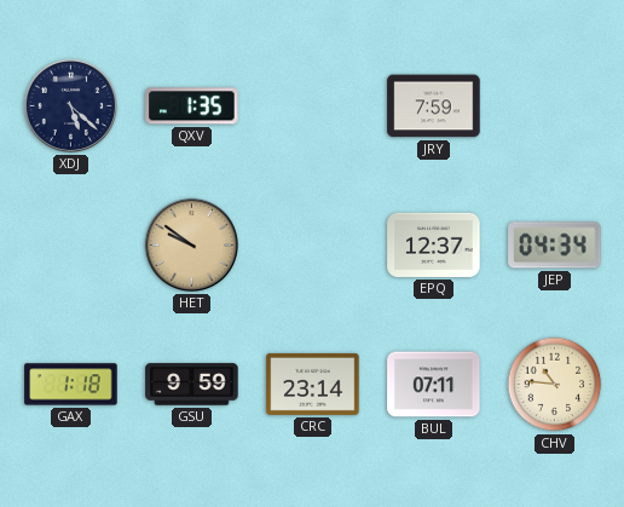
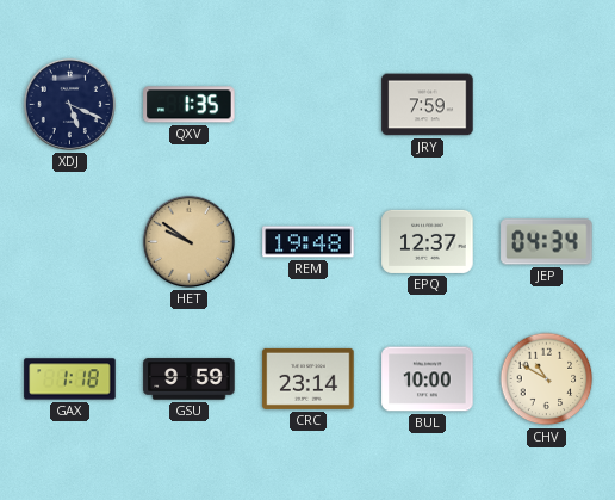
XDJ: 5:22 -> 5:19
REM: none -> 19:48
BUL: 07:11 -> 10:00
CHV: 10:46 -> 10:50
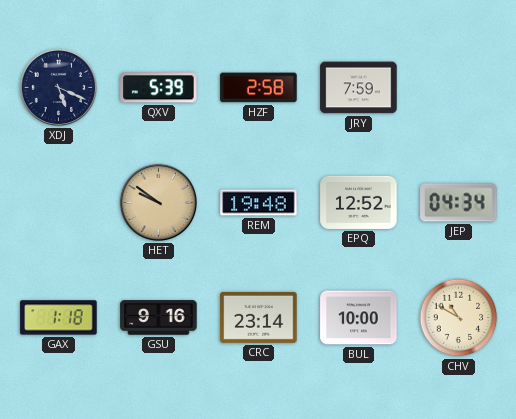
QXV: 1:35 -> 5:39
HZF: none -> 2:58
EPQ: 12:37 -> 12:52
GSU: 9:59 -> 9:16
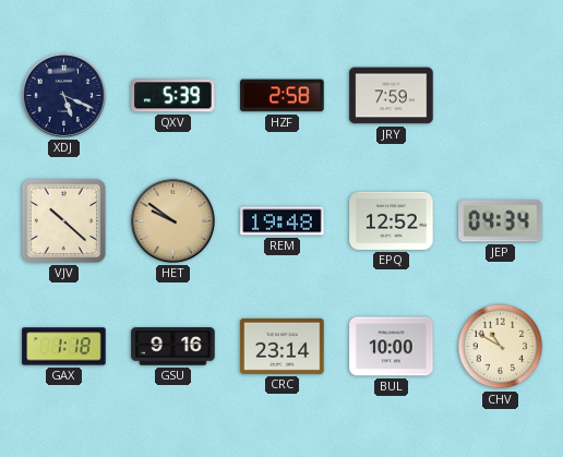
VJV: none -> 10:22
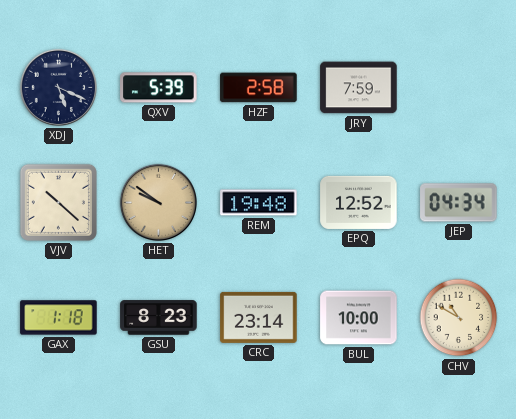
GSU: 9:16 -> 8:23
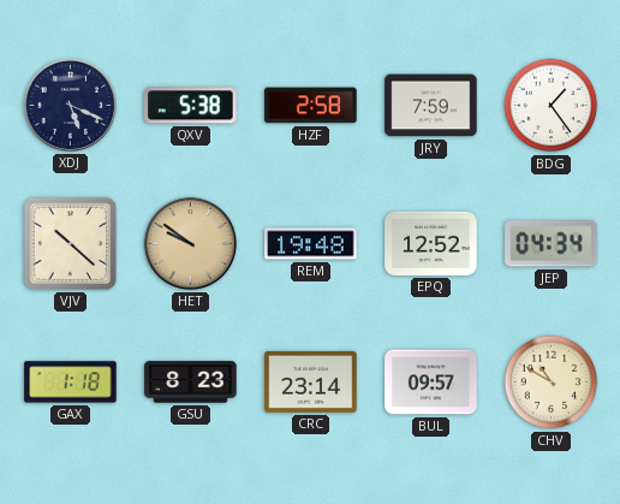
QXV: 5:39 -> 5:38
BDG: none -> 1:24
BUL: 10:00 -> 09:57
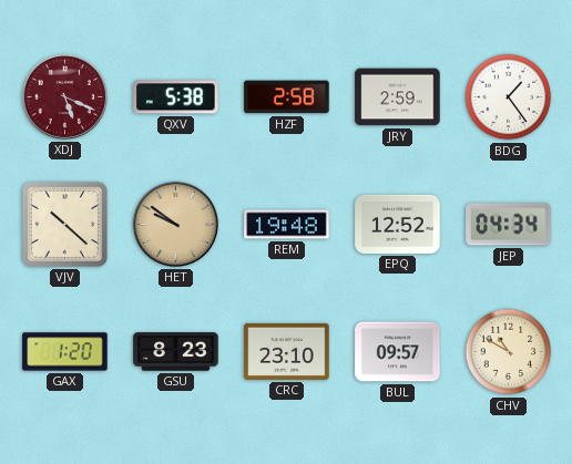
XDJ dial: navy -> burgundy
JRY: 7:59 -> 2:59
GAX: 1:18 -> 1:20
CRC: 23:14 -> 23:10
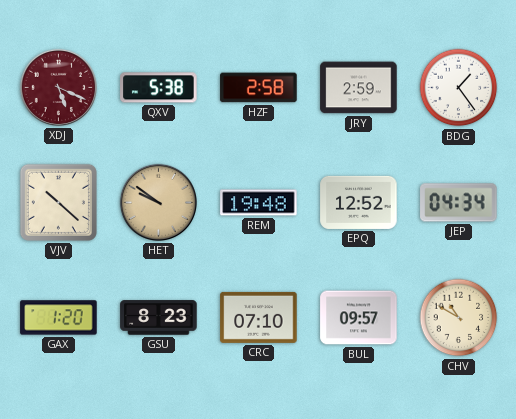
CRC: 23:10 -> 07:10
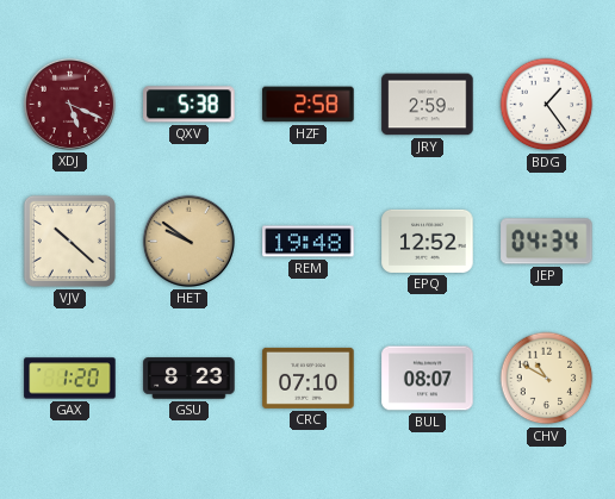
BUL: 09:57 -> 08:07
